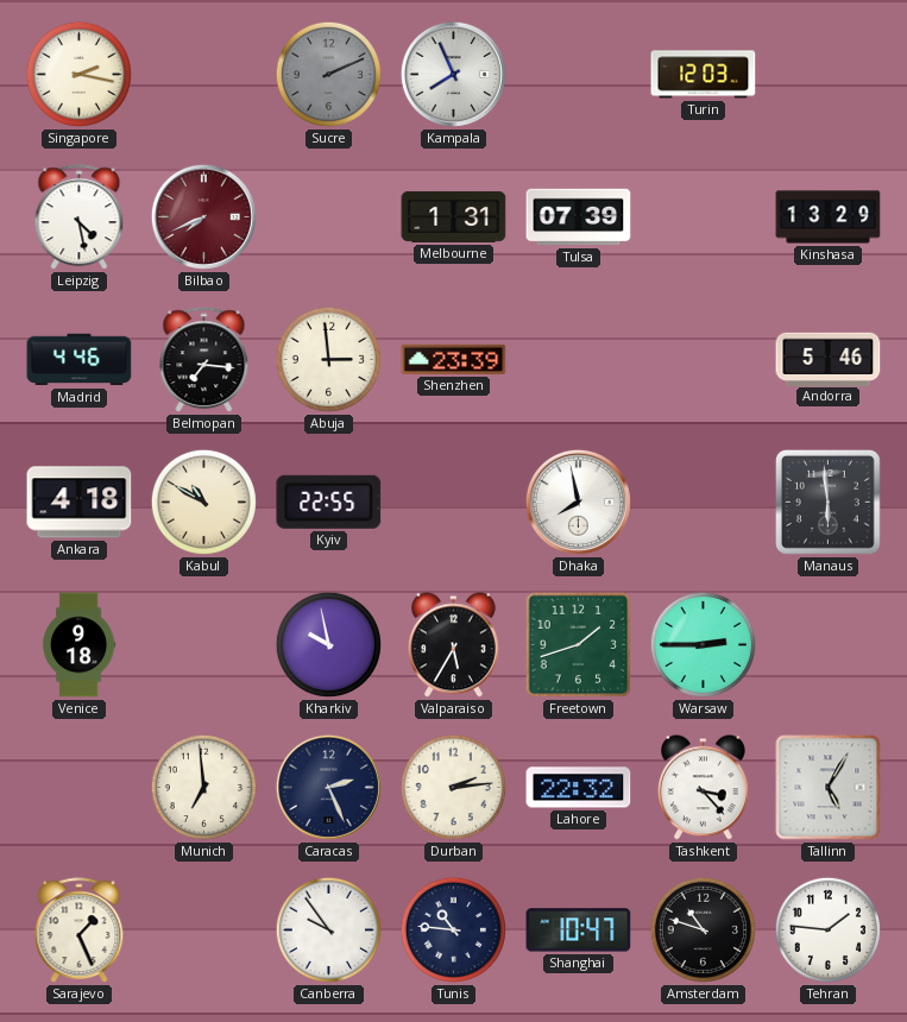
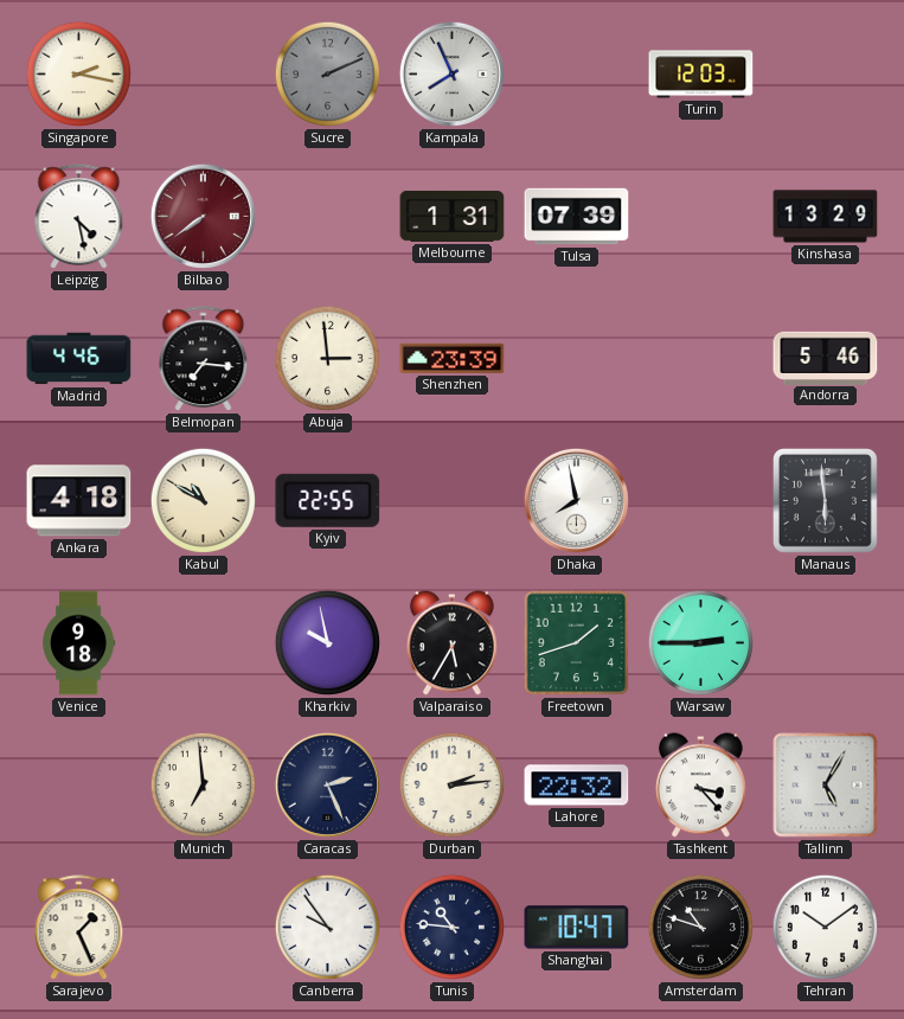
Bilbao: 7:41 -> 7:39
Tehran: 1:46 -> 10:09
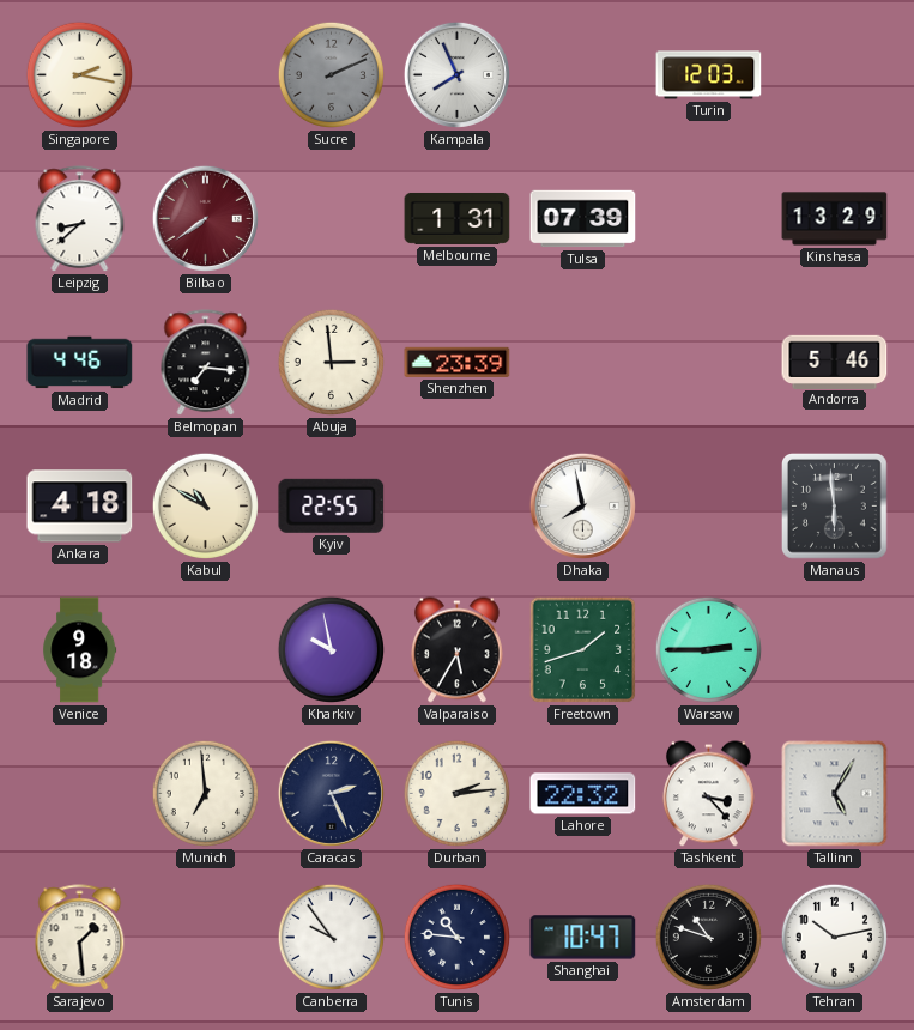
Leipzig: 4:28 -> 8:38
Sarajevo: 1:26 -> 1:29
Tehran: 10:09 -> 10:13
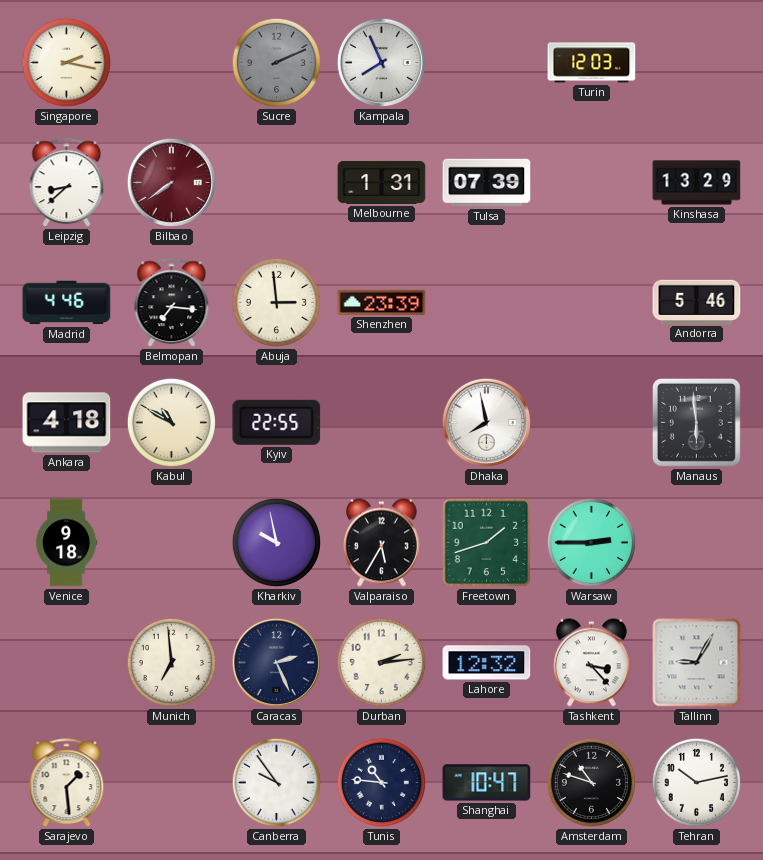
Lahore: 22:32 -> 12:32
Tallinn: 5:05 -> 9:05
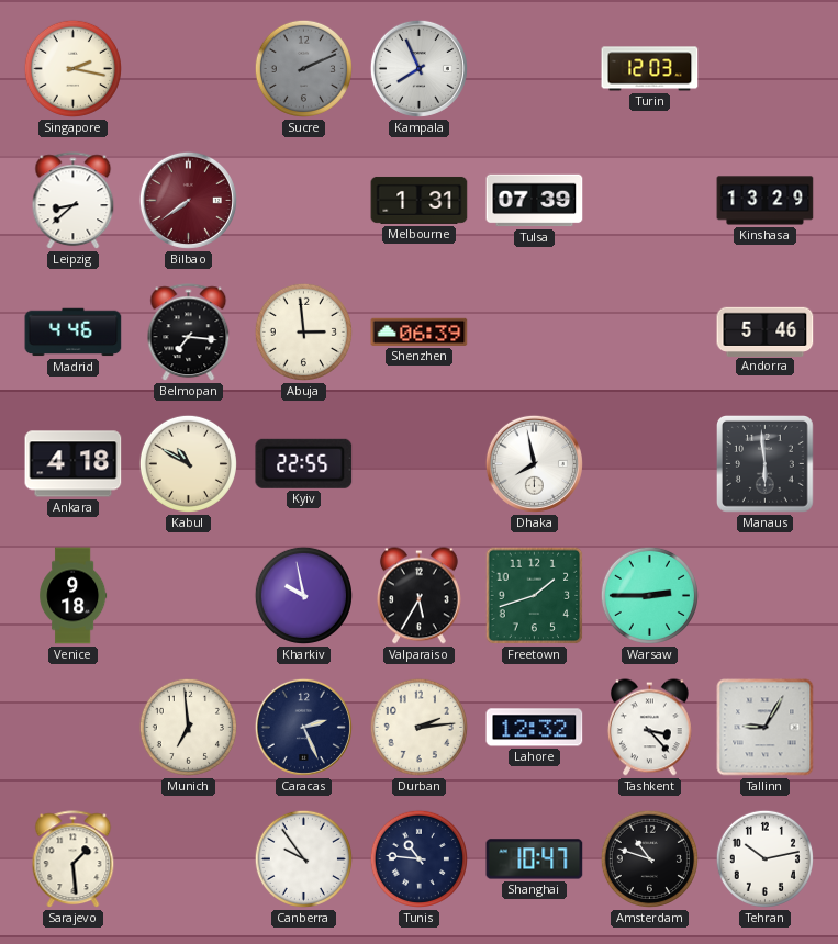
Shenzhen: 23:39 -> 06:39
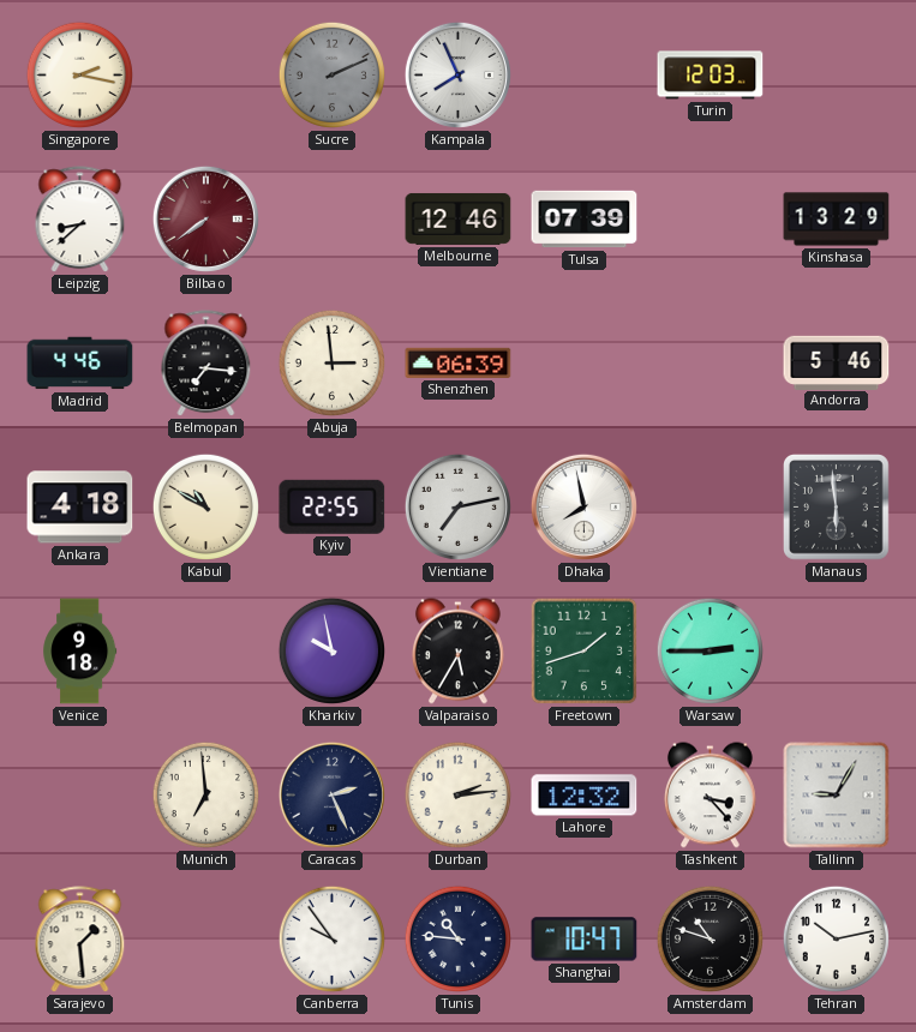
Melbourne: 1:31 -> 12:46
Vientiane: none -> 7:13
